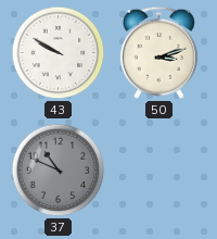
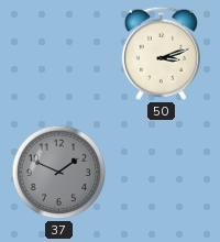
43: 9:50 -> none
37: 10:49 -> 1:49
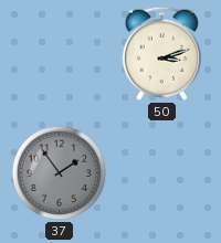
37: 1:49 -> 1:54
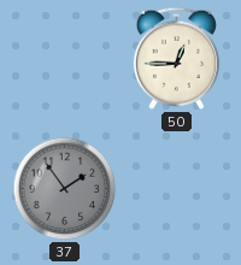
50: 3:12 -> 12:45
